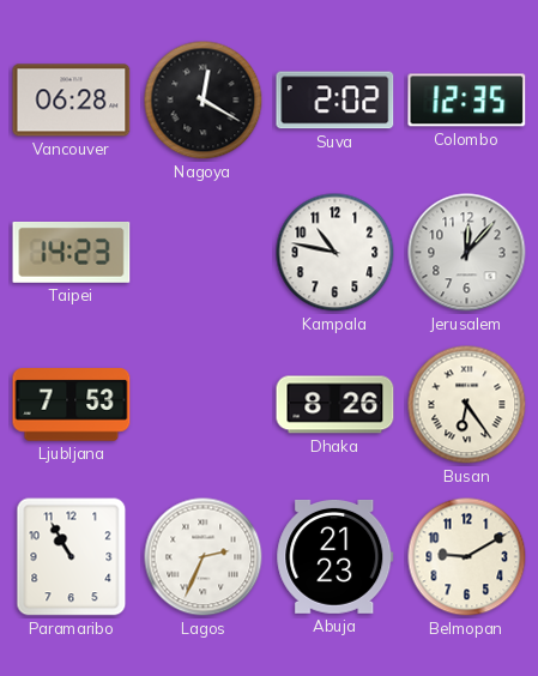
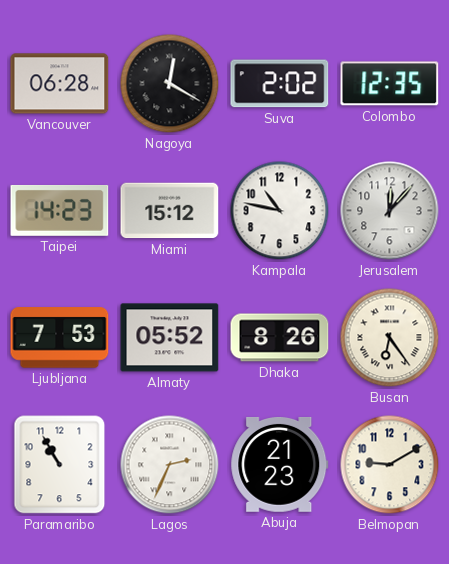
Miami: none -> 15:12
Almaty: none -> 05:52
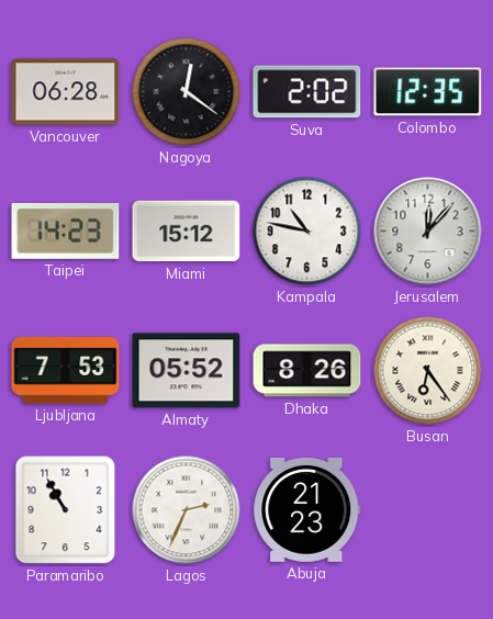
Nagoya: 12:20 -> 12:21
Belmopan: 9:10 -> none
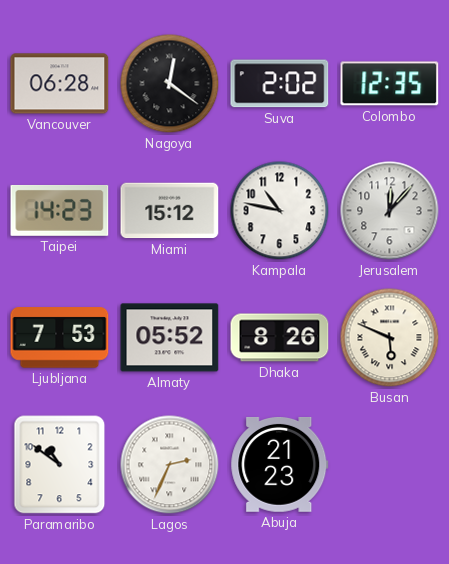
Busan: 6:24 -> 5:49
Paramaribo: 10:55 -> 10:51
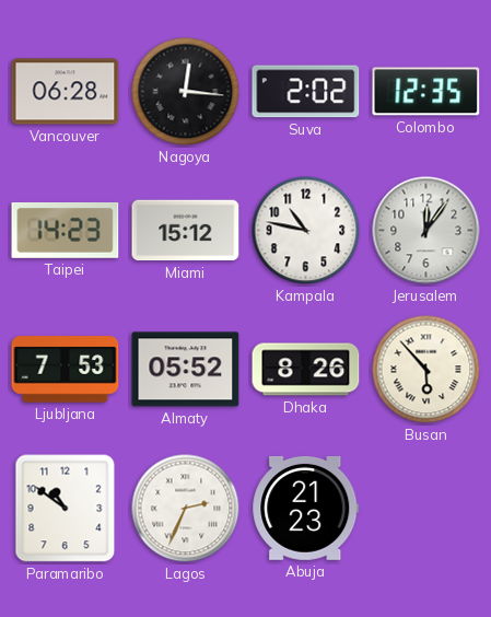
Nagoya: 12:21 -> 12:16
Jerusalem: 12:07 -> 12:06
Busan: 5:49 -> 5:53
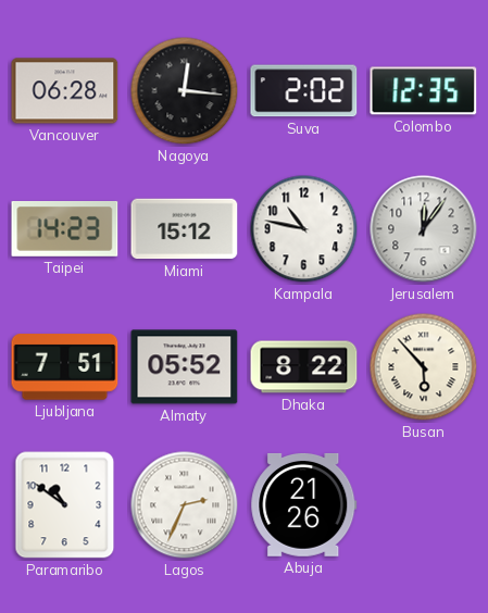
Ljubljana: 7:53 -> 7:51
Dhaka: 8:26 -> 8:22
Abuja: 21:23 -> 21:26
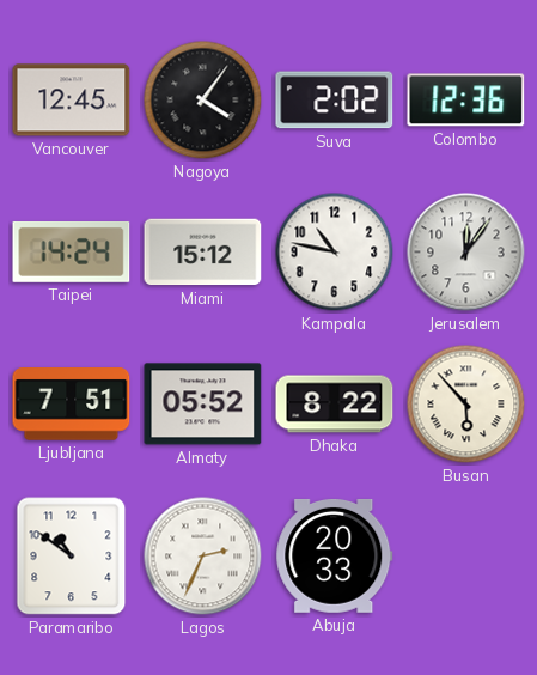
Vancouver: 06:28 -> 12:45
Nagoya: 12:16 -> 4:06
Colombo: 12:35 -> 12:36
Taipei: 14:23 -> 14:24
Abuja: 21:26 -> 20:33
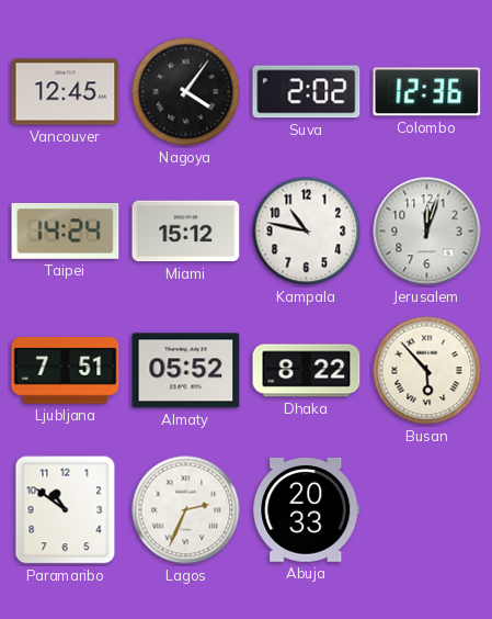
Jerusalem: 12:06 -> 12:03
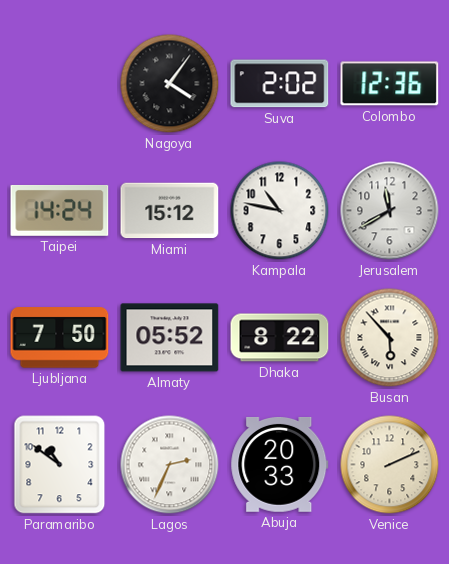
Vancouver: 12:45 -> none
Jerusalem: 12:03 -> 11:40
Ljubljana: 7:51 -> 7:50
Venice: none -> 2:11
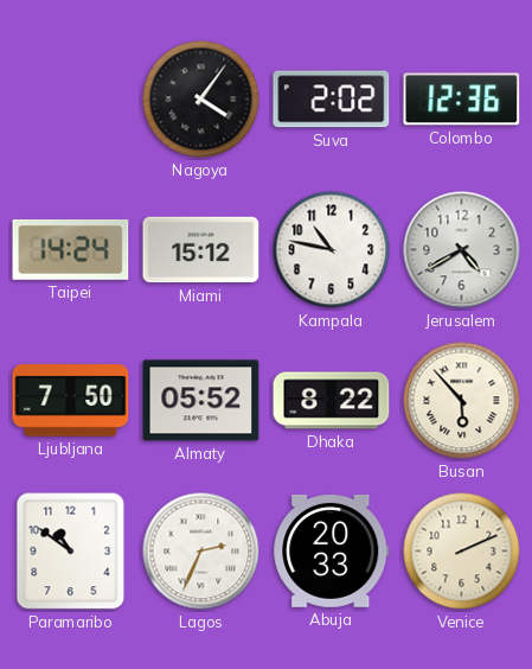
Jerusalem: 11:40 -> 4:40
